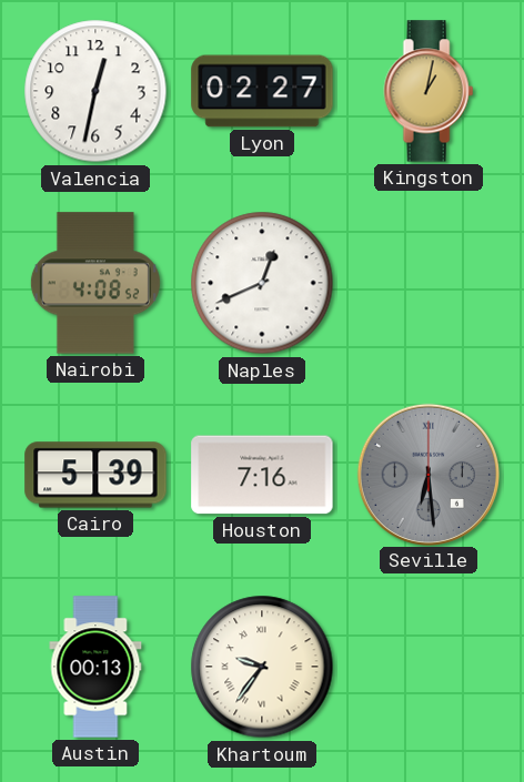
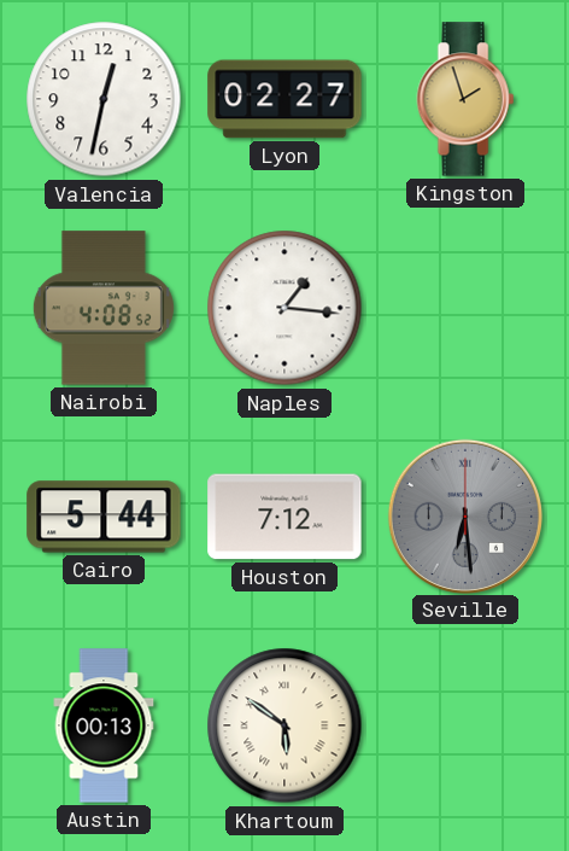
Kingston: 1:02 -> 1:57
Naples: 12:41 -> 1:16
Cairo: 5:39 -> 5:44
Houston: 7:16 -> 7:12
Khartoum: 9:36 -> 5:51
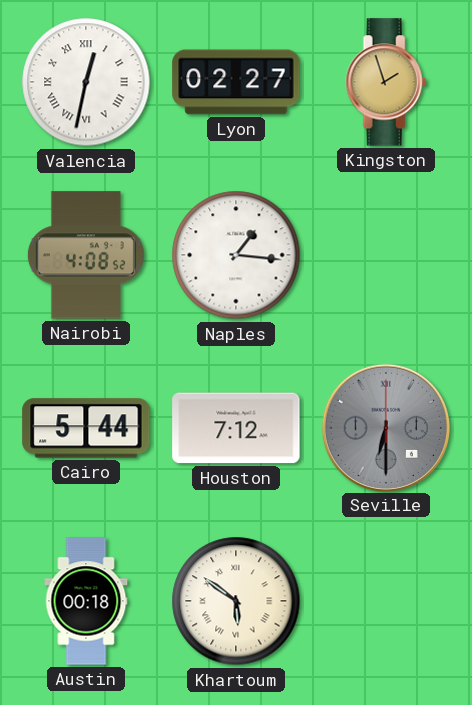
Valencia numerals: Arabic -> Roman
Seville: 6:29 -> 6:30
Austin: 00:13 -> 00:18
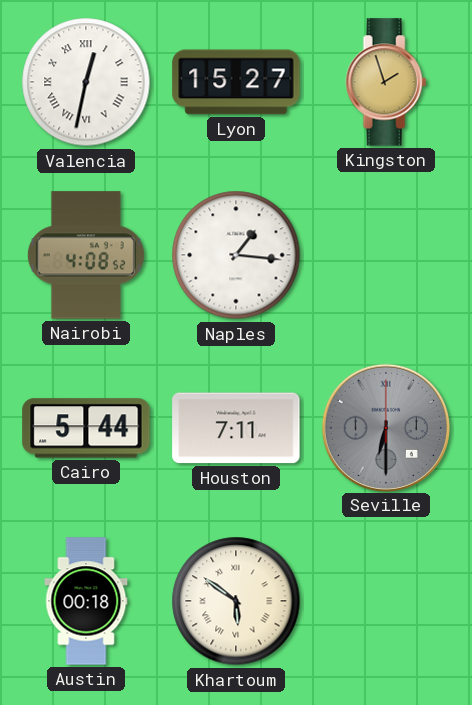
Lyon: 02:27 -> 15:27
Houston: 7:12 -> 7:11
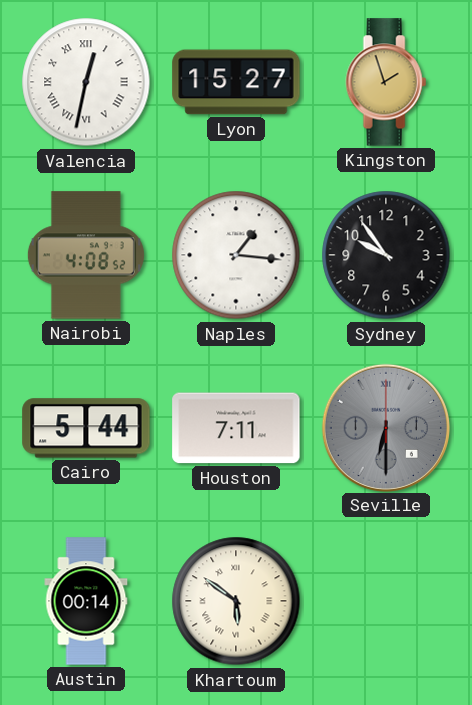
Sydney: none -> 9:54
Austin: 00:18 -> 00:14
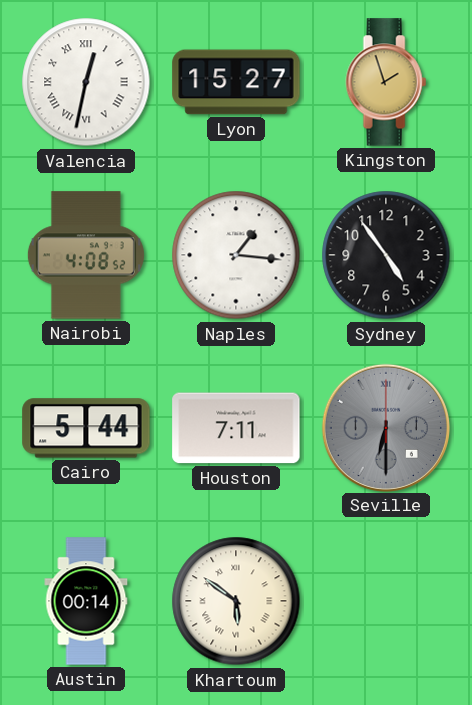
Sydney: 9:54 -> 4:54
